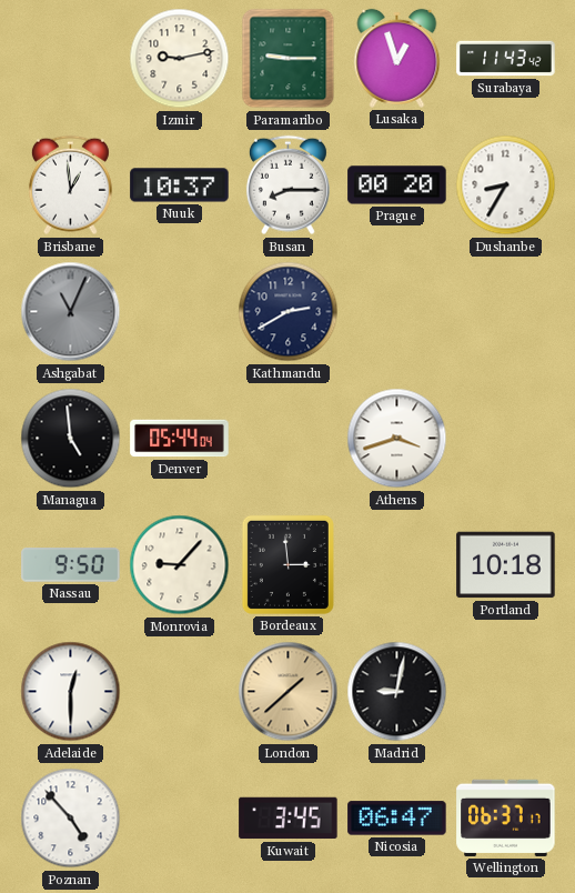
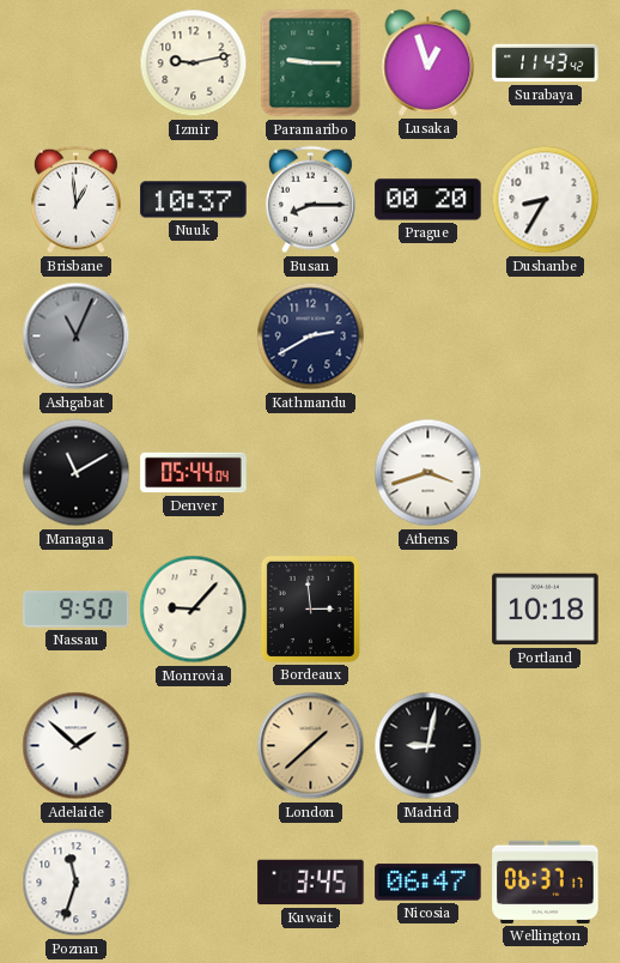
Managua: 4:59 -> 11:10
Adelaide: 12:30 -> 1:52
Poznan: 4:53 -> 11:33
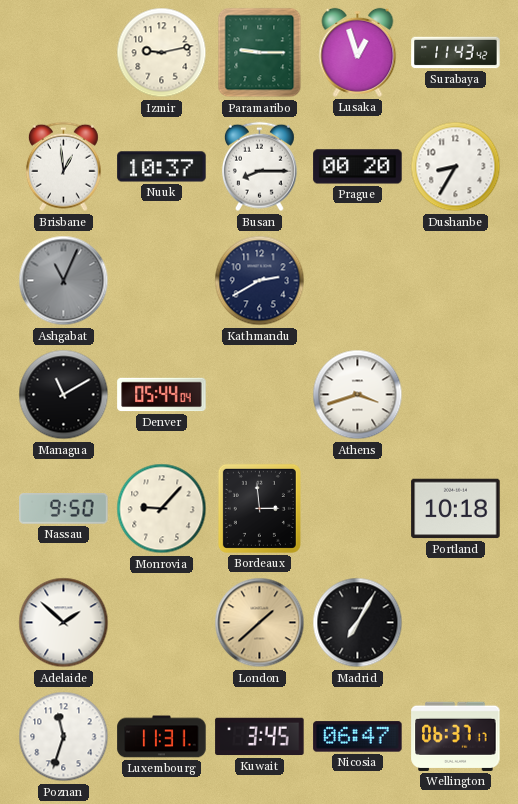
Madrid: 9:02 -> 7:05
Luxembourg: none -> 11:31
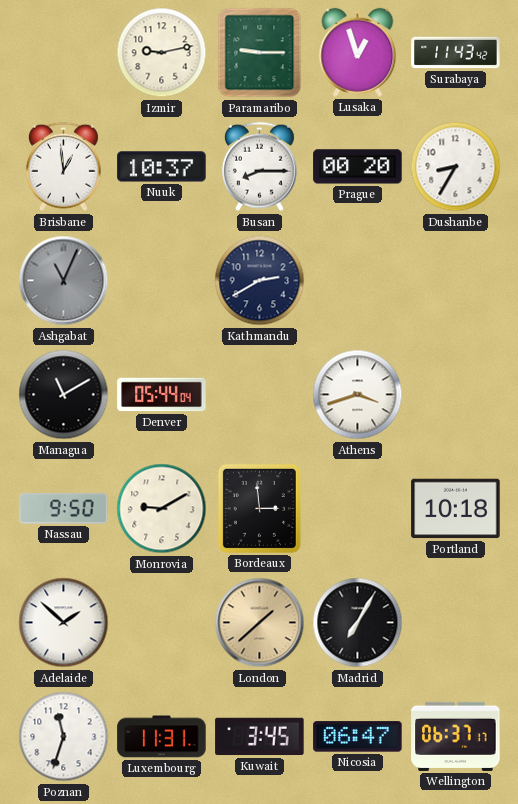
Monrovia: 9:07 -> 9:10
